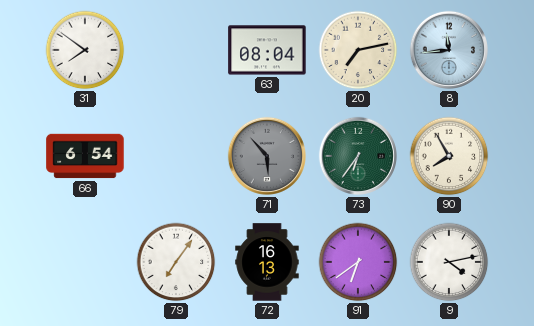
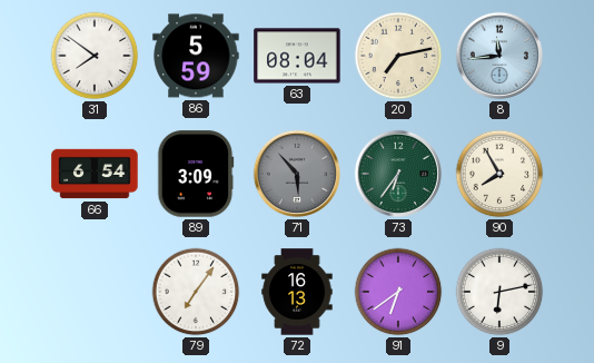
86: none -> 5:59
89: none -> 3:09
9: 4:13 -> 6:13
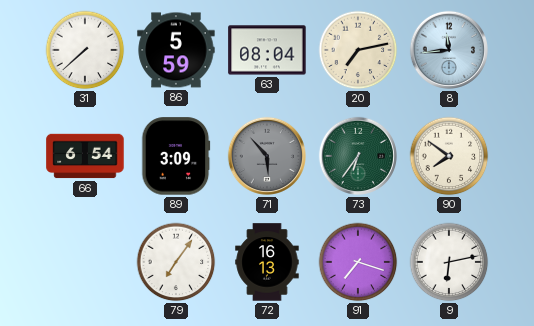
31: 7:51 -> 7:38
90: 7:55 -> 7:51
91: 6:39 -> 7:18
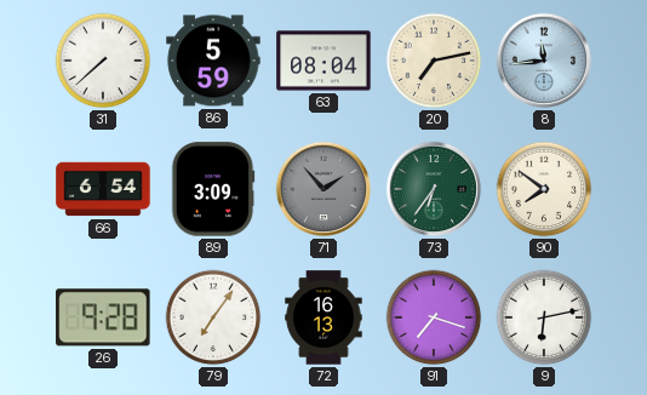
71: 5:53 -> 1:53
26: none -> 9:28
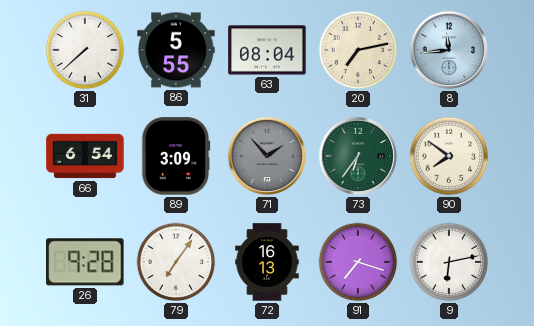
86: 5:59 -> 5:55
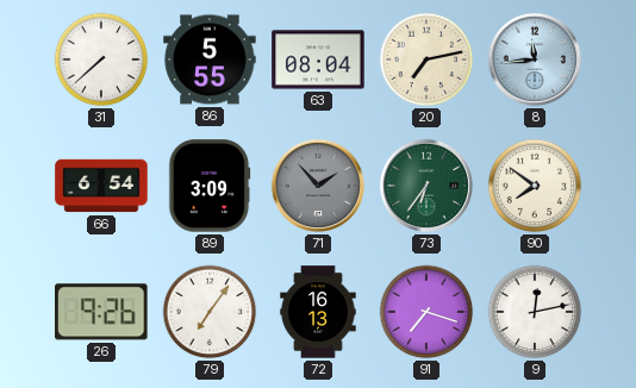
26: 9:28 -> 9:26
9: 6:13 -> 12:13
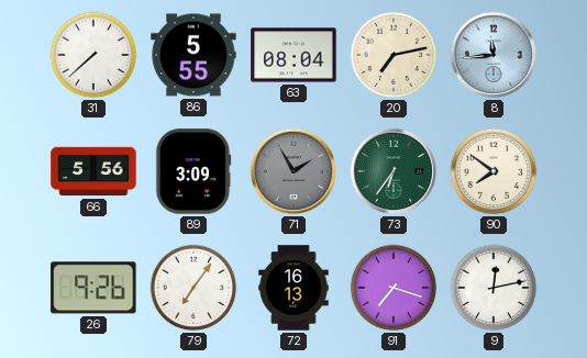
66: 6:54 -> 5:56
71: 1:53 -> 1:55
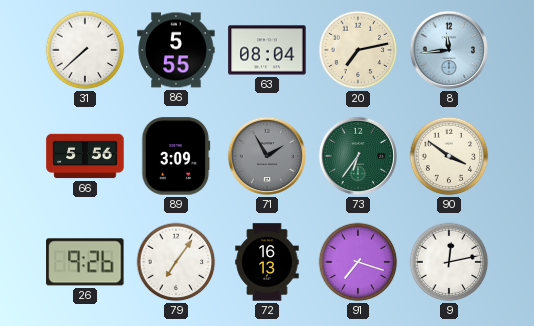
90: 7:51 -> 3:51
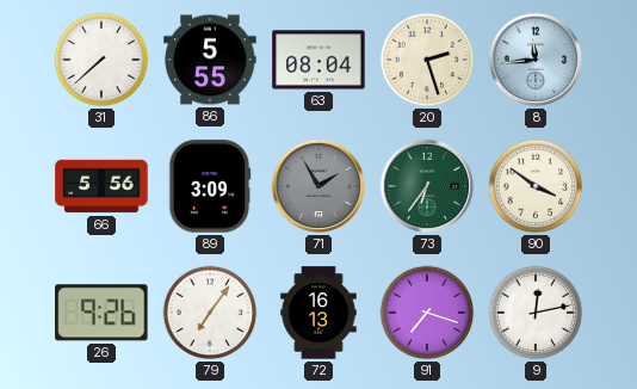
20: 7:13 -> 2:27
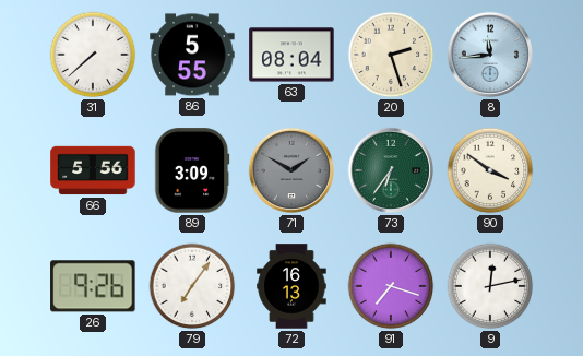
71: 1:55 -> 1:50
